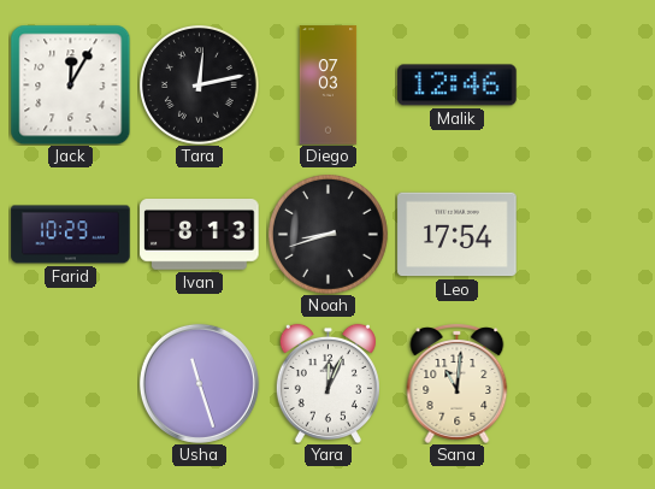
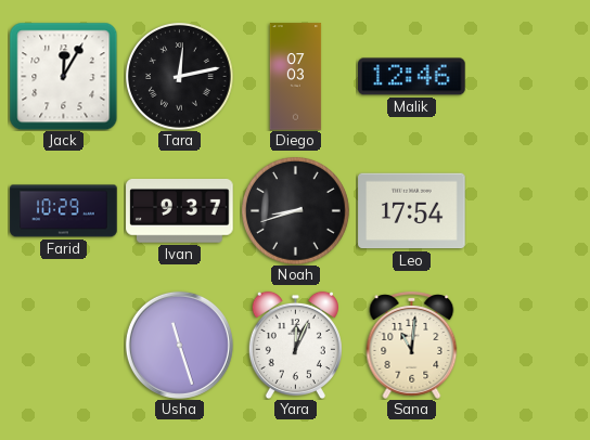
Ivan: 8:13 -> 9:37
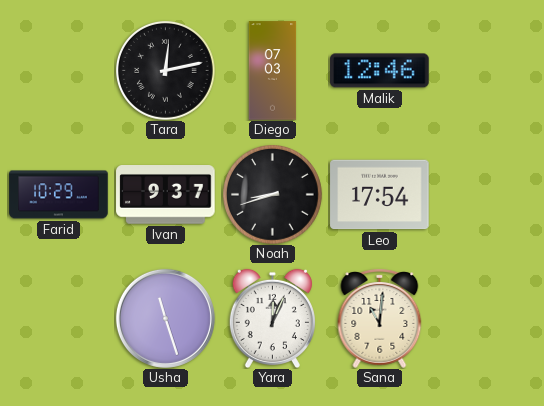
Jack: 12:05 -> none
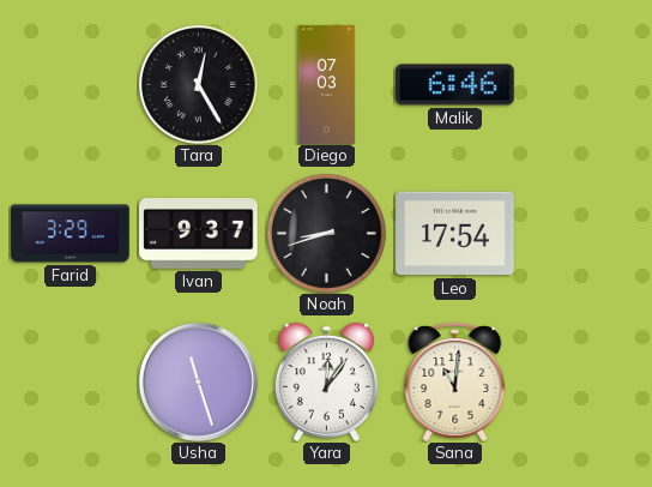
Tara: 12:13 -> 12:25
Malik: 12:46 -> 6:46
Farid: 10:29 -> 3:29
Yara: 12:04 -> 12:06
